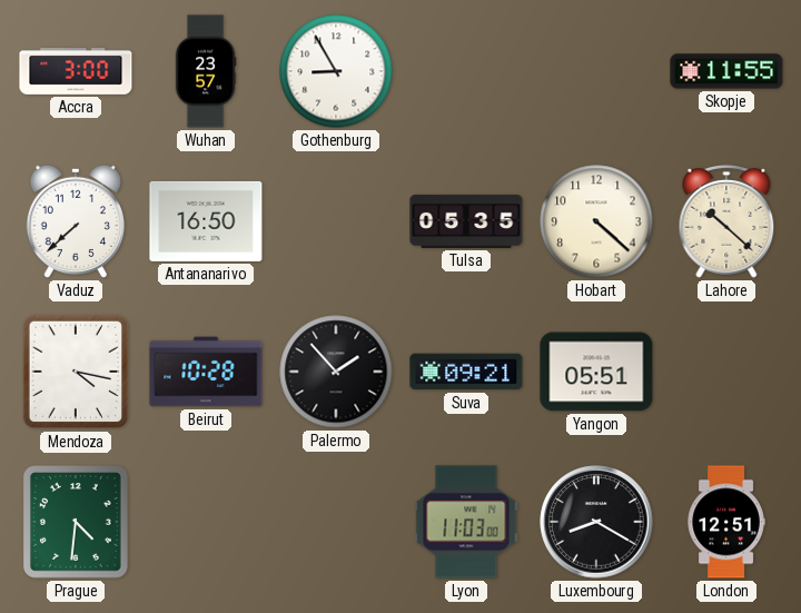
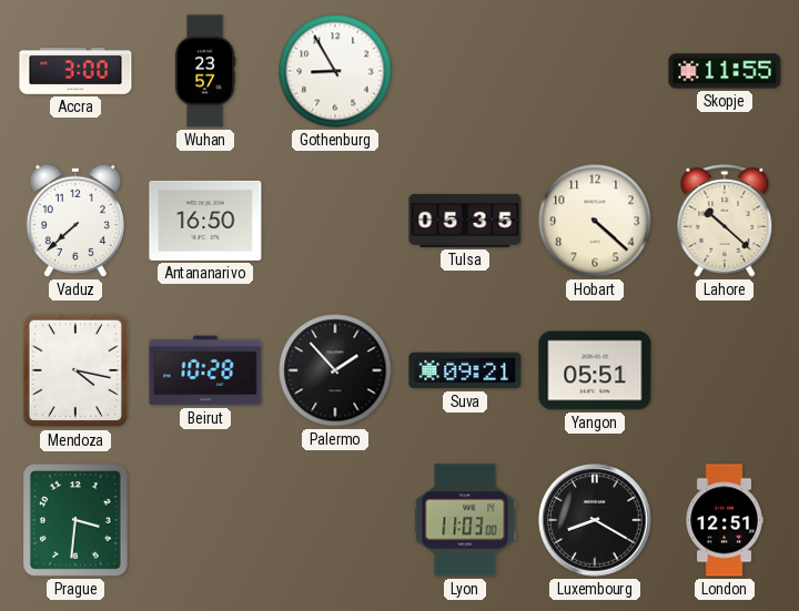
Prague: 4:31 -> 3:31
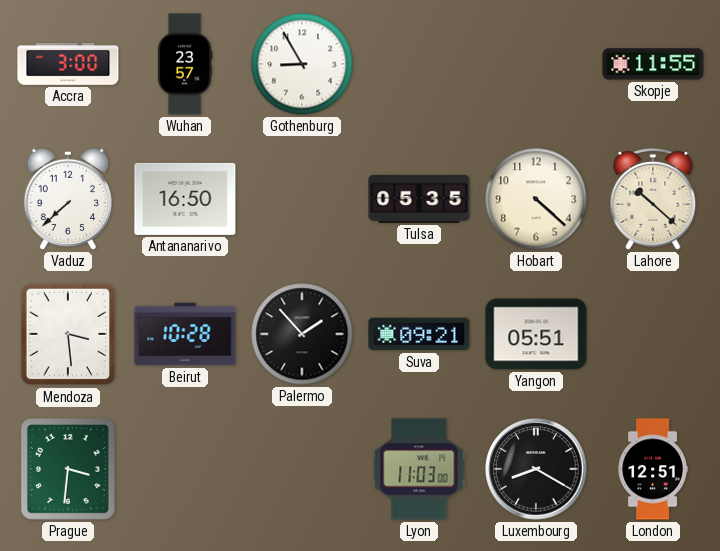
Mendoza: 4:17 -> 3:29
